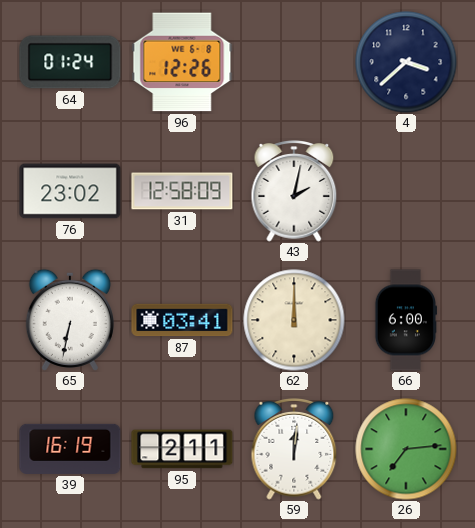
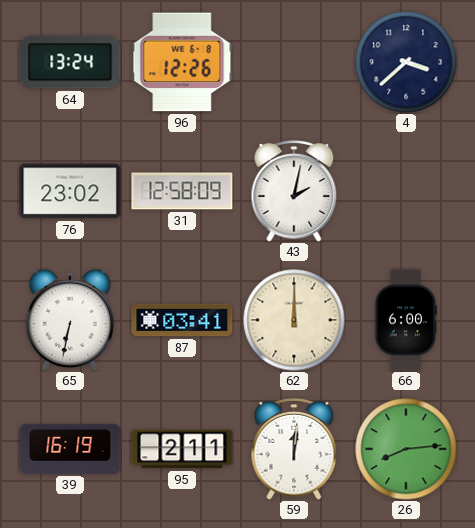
64: 01:24 -> 13:24
26: 7:14 -> 8:14
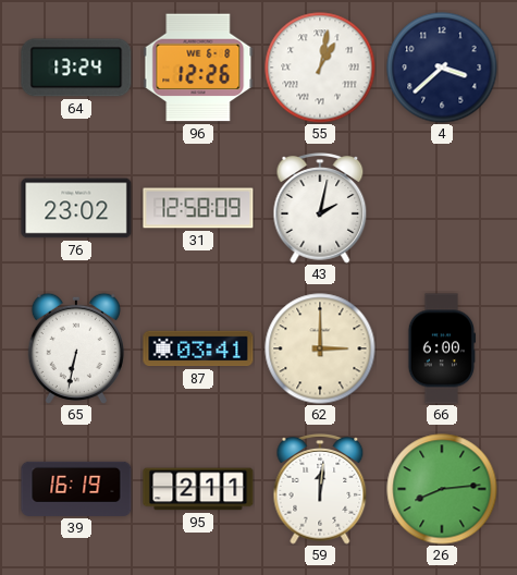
55: none -> 1:02
62: 12:00 -> 3:00
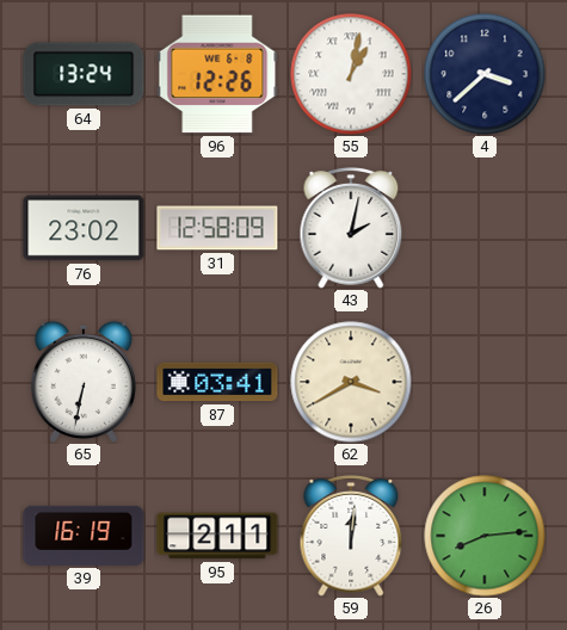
62: 3:00 -> 3:40
66: 6:00 -> none
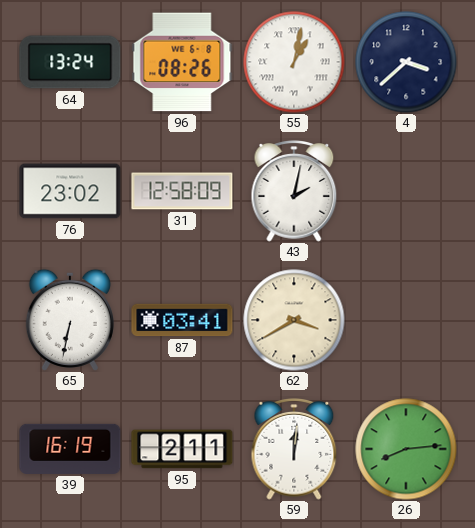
96: 12:26 -> 08:26
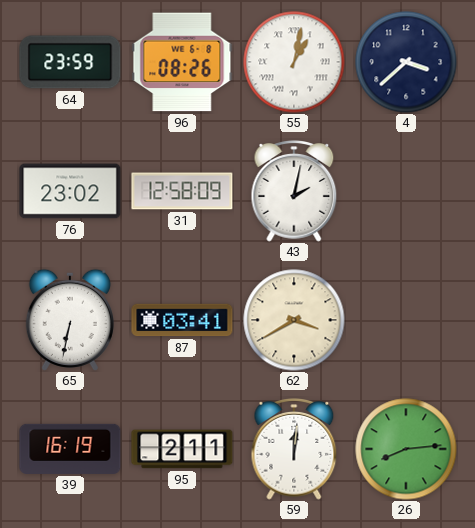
64: 13:24 -> 23:59
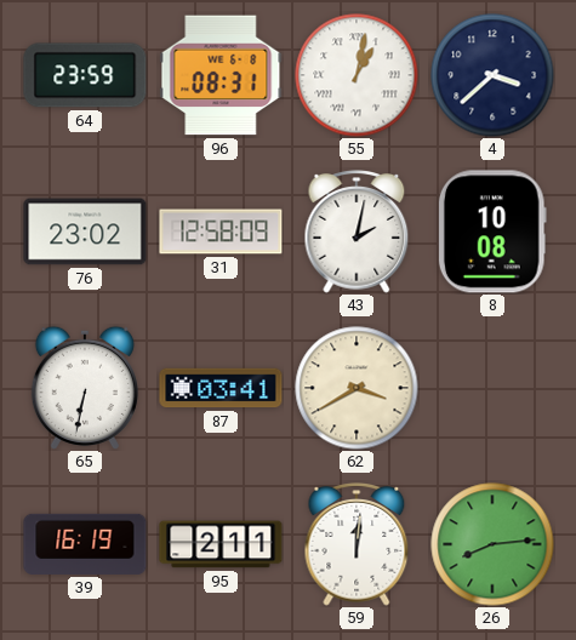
96: 08:26 -> 08:31
8: none -> 10:08
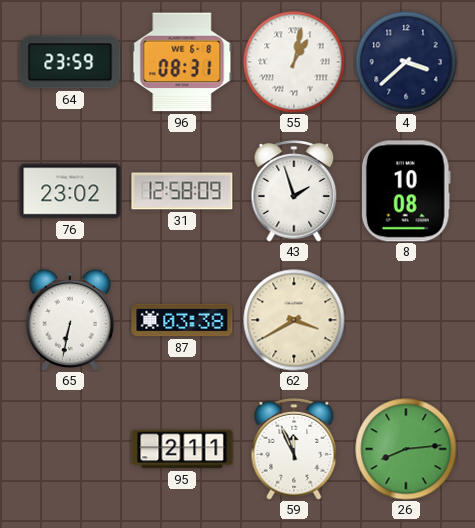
43: 2:02 -> 1:57
87: 03:41 -> 03:38
39: 16:19 -> none
59: 12:01 -> 11:56
